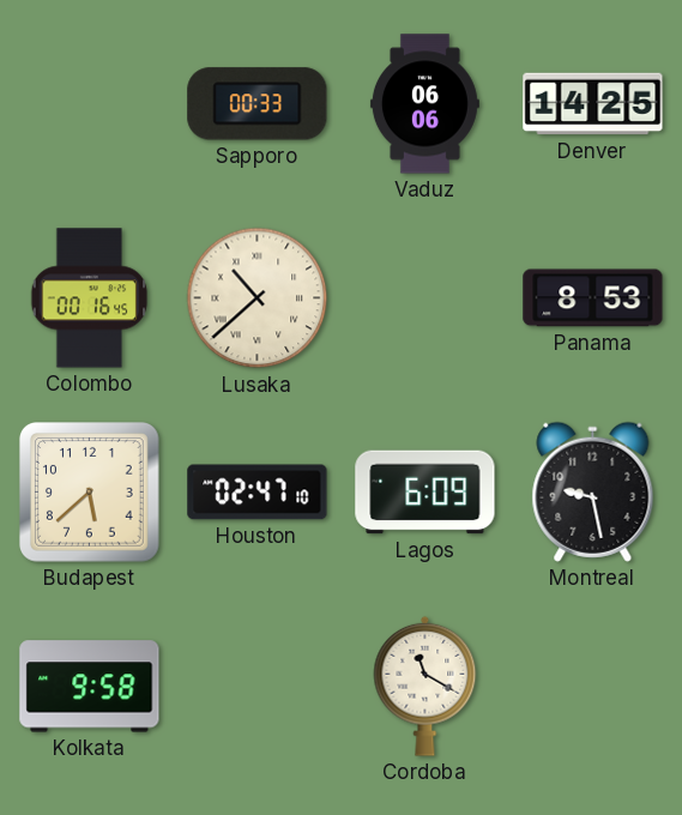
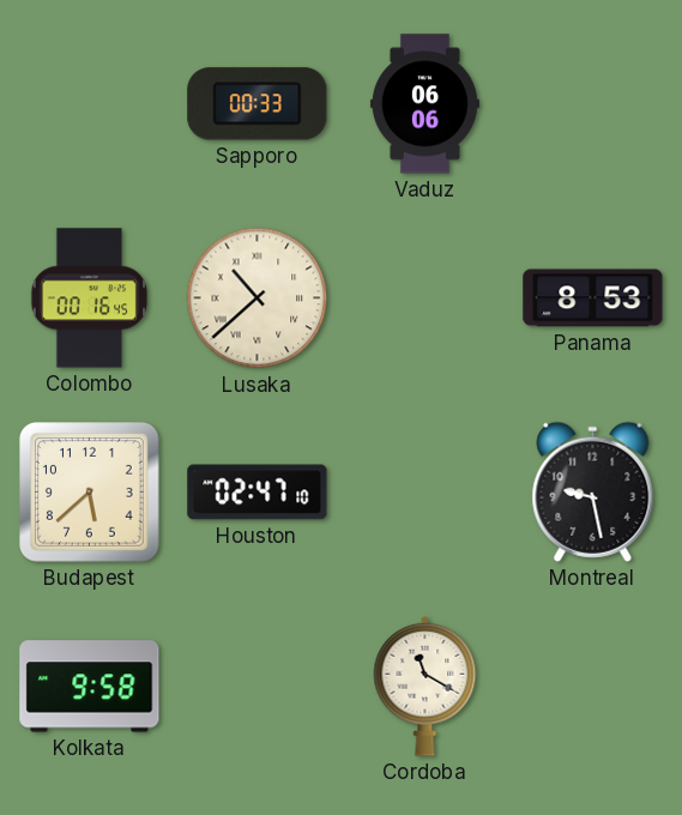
Denver: 14:25 -> none
Lagos: 6:09 -> none
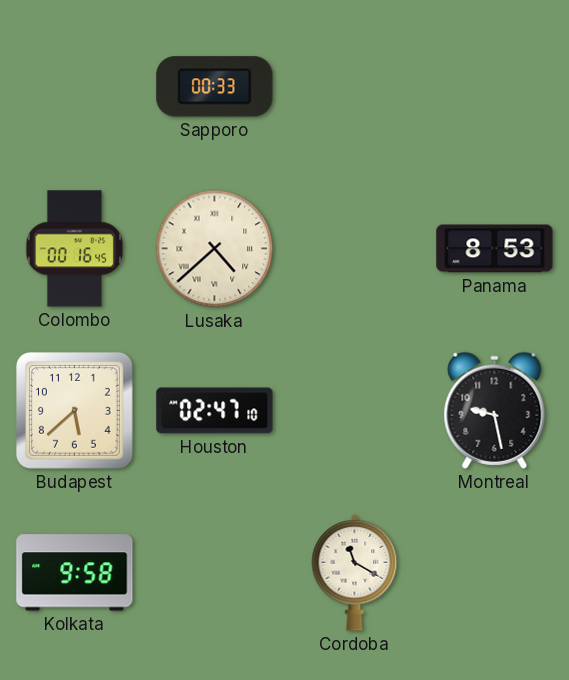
Vaduz: 06:06 -> none
Lusaka: 10:38 -> 4:38
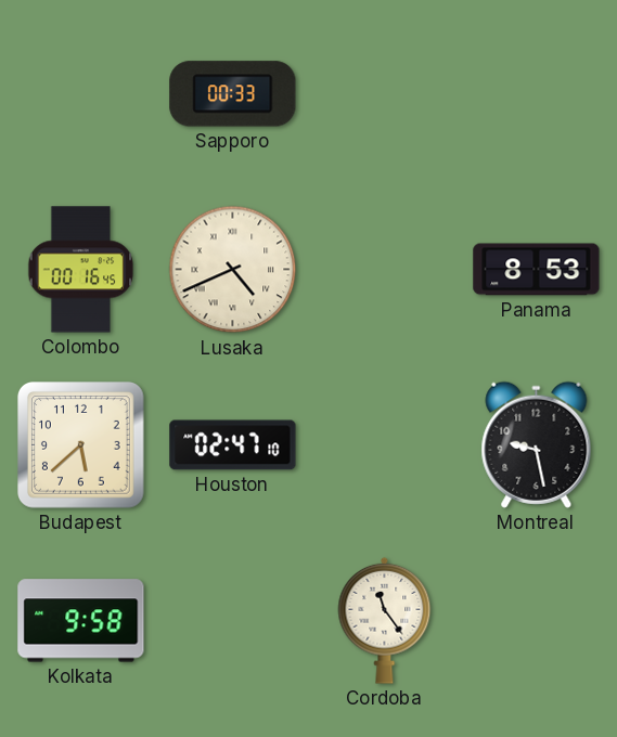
Lusaka: 4:38 -> 4:41
Cordoba: 11:20 -> 11:24
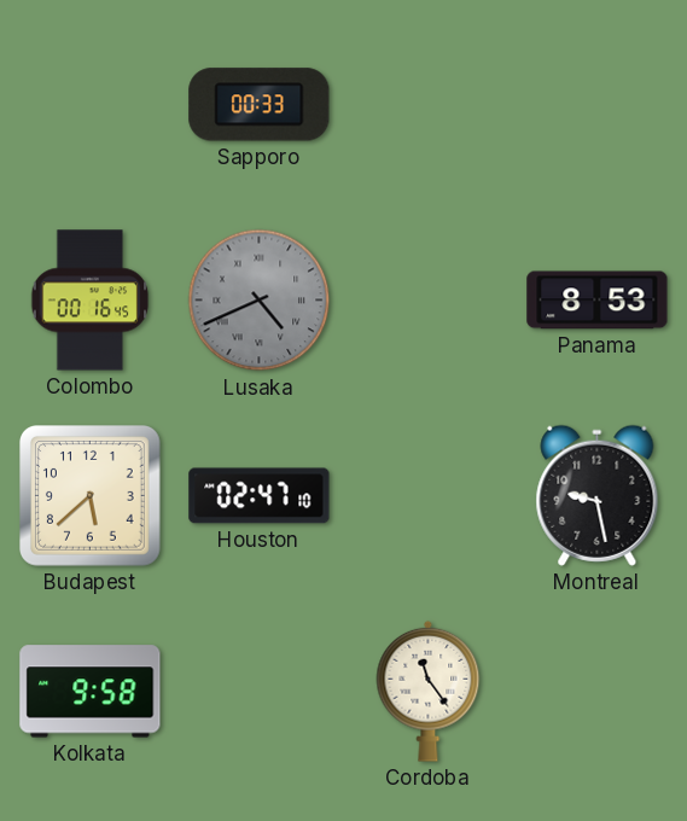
Lusaka dial: cream -> grey
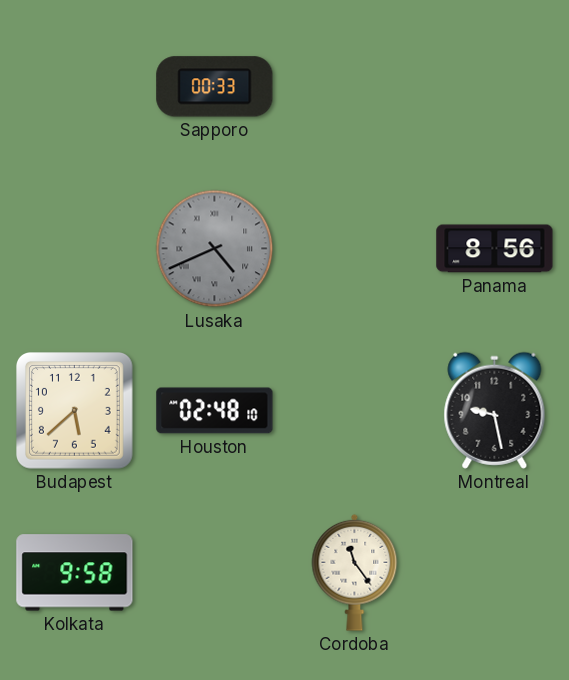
Colombo: 00:16 -> none
Panama: 8:53 -> 8:56
Houston: 02:47 -> 02:48
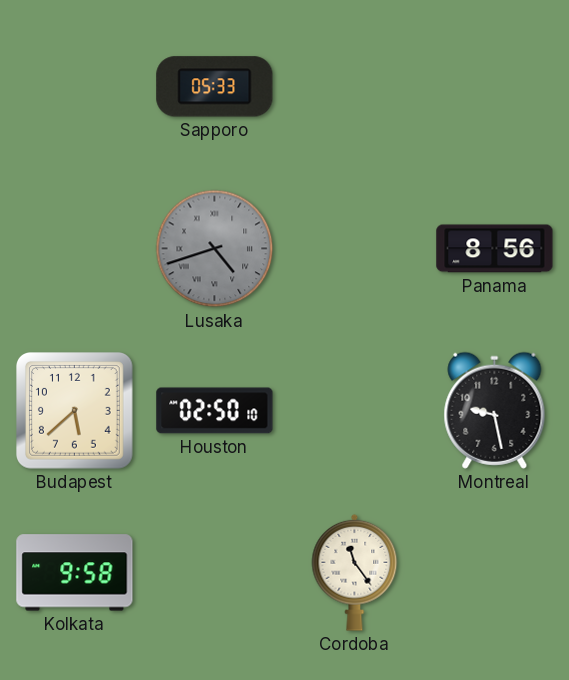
Sapporo: 00:33 -> 05:33
Lusaka: 4:41 -> 4:42
Houston: 02:48 -> 02:50
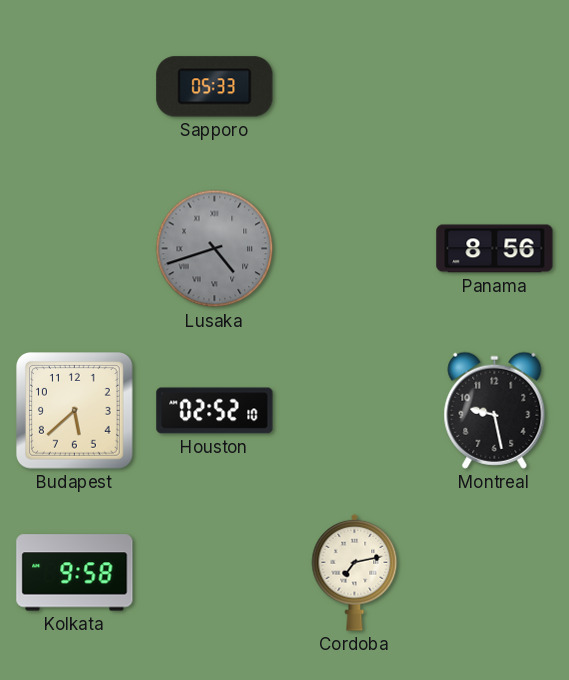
Houston: 02:50 -> 02:52
Cordoba: 11:24 -> 7:13
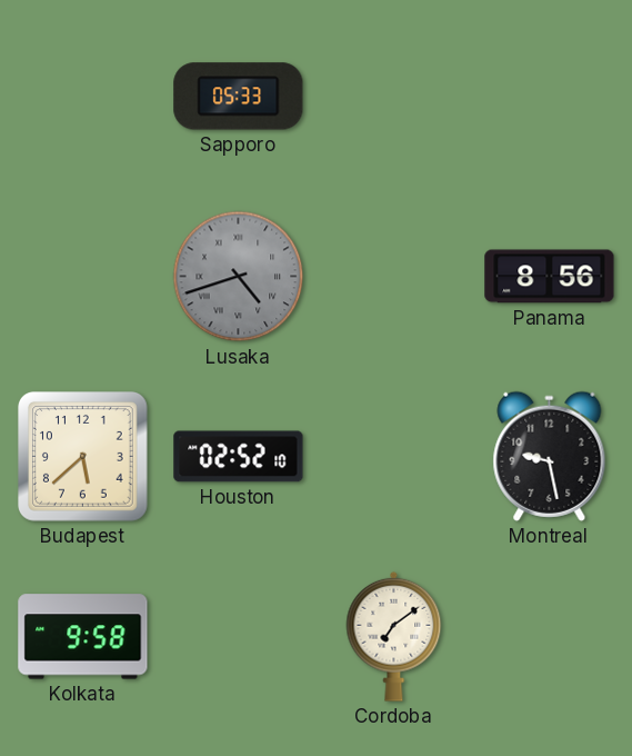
Cordoba: 7:13 -> 7:09
